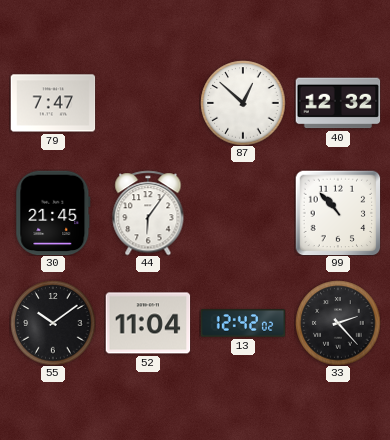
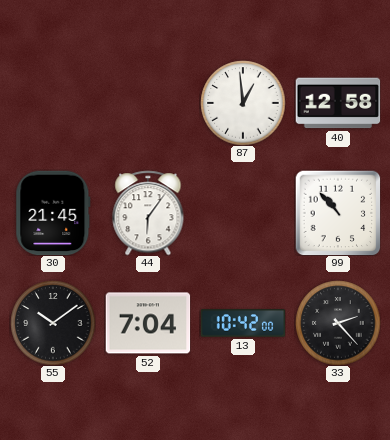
79: 7:47 -> none
87: 12:52 -> 12:59
40: 12:32 -> 12:58
52: 11:04 -> 7:04
13: 12:42 -> 10:42
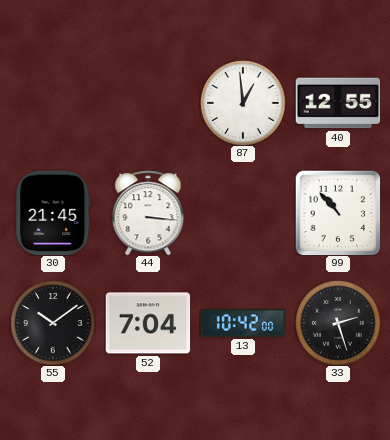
40: 12:58 -> 12:55
44: 6:06 -> 3:16
33: 2:23 -> 2:27
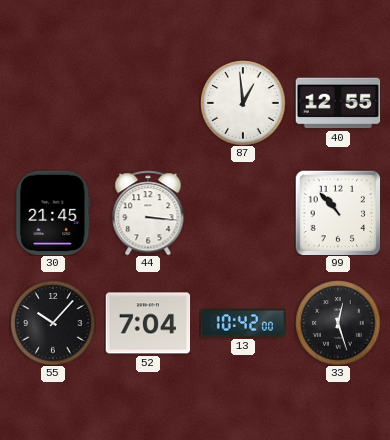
55: 10:09 -> 10:07
33: 2:27 -> 12:27
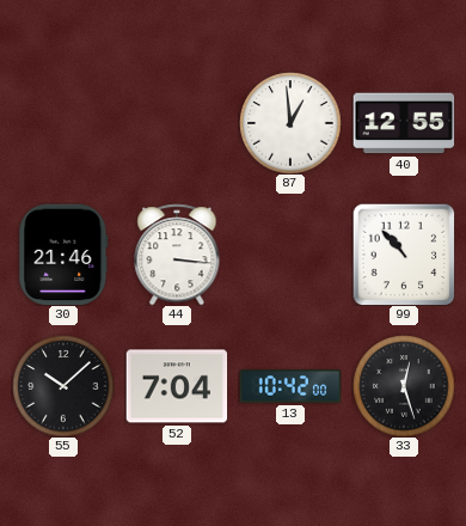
30: 21:45 -> 21:46
55: 10:07 -> 10:08
